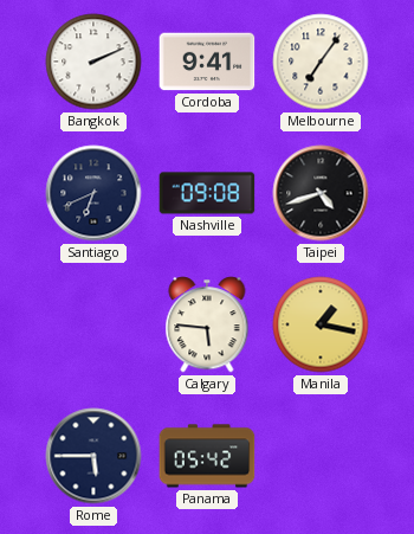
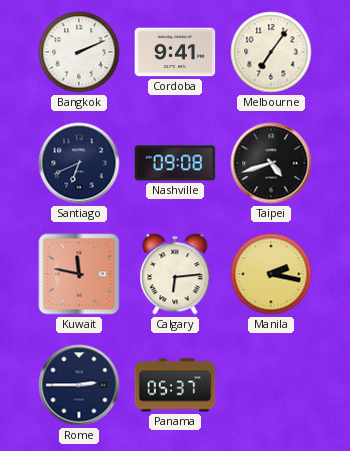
Kuwait: none -> 11:47
Calgary: 5:46 -> 6:14
Manila: 1:17 -> 2:17
Rome: 5:45 -> 2:45
Panama: 05:42 -> 05:37
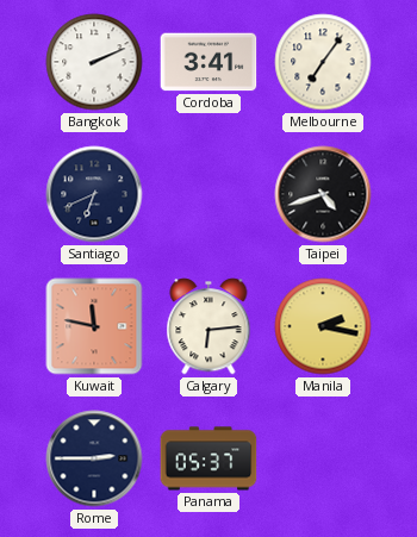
Cordoba: 9:41 -> 3:41
Nashville: 09:08 -> none
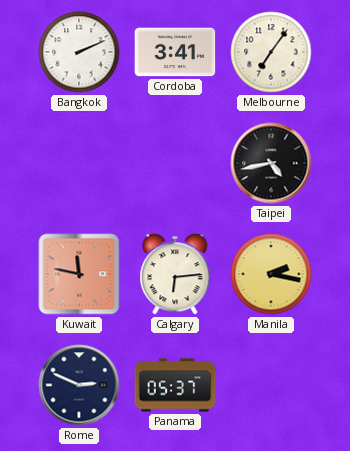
Santiago: 6:41 -> none
Taipei: 4:42 -> 4:43
Rome: 2:45 -> 2:49
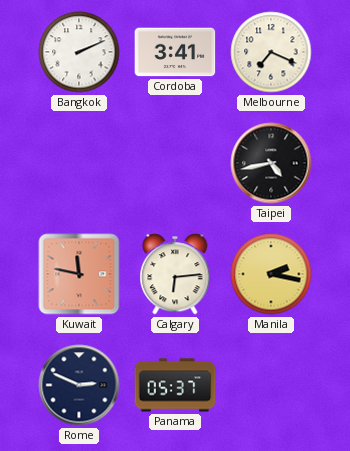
Melbourne: 7:06 -> 7:19
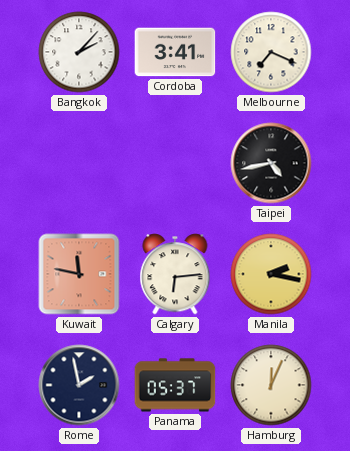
Bangkok: 2:11 -> 2:07
Rome: 2:49 -> 1:58
Hamburg: none -> 12:04
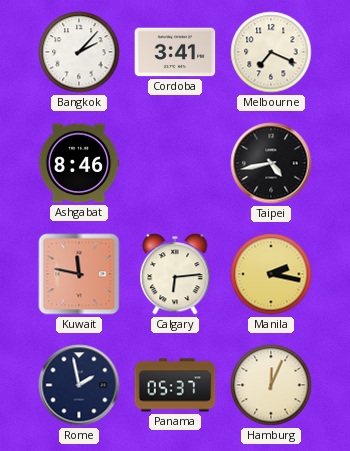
Ashgabat: none -> 8:46
